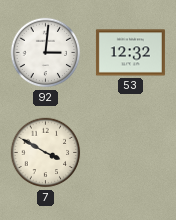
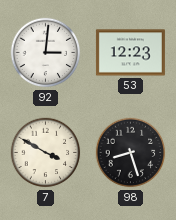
53: 12:32 -> 12:23
98: none -> 8:27
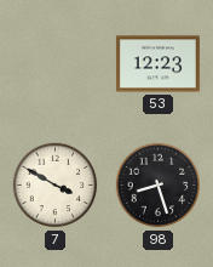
92: 3:01 -> none
